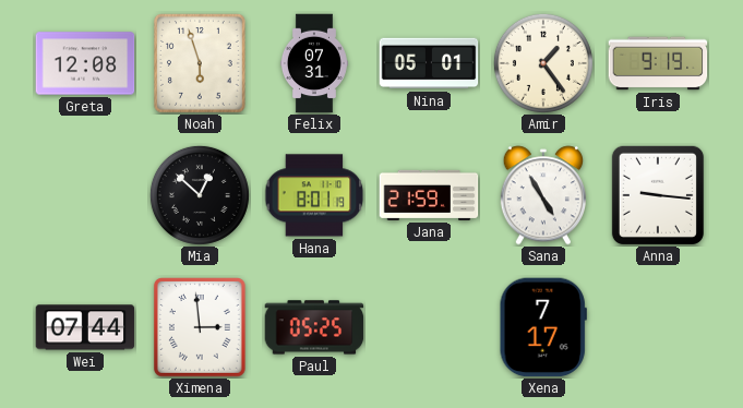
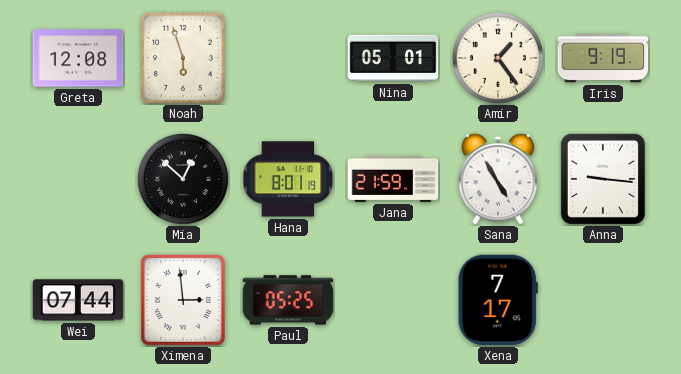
Felix: 07:31 -> none
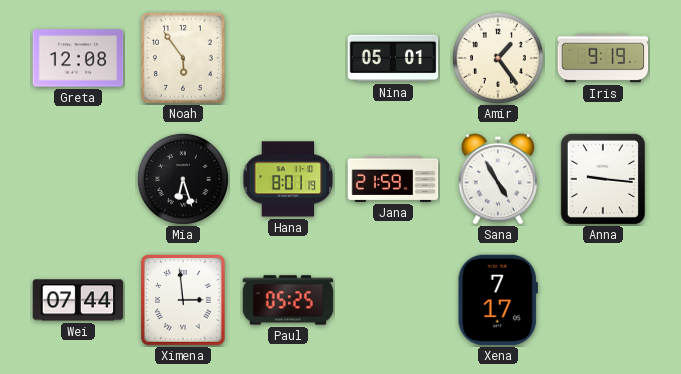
Noah: 5:57 -> 5:54
Mia: 12:52 -> 6:27
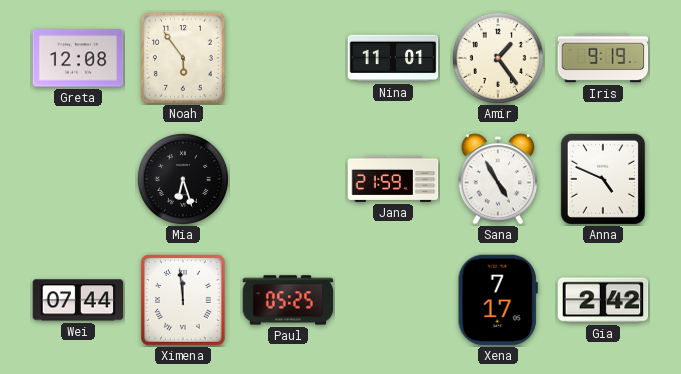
Nina: 05:01 -> 11:01
Hana: 8:01 -> none
Anna: 9:16 -> 4:49
Ximena: 2:59 -> 11:59
Gia: none -> 2:42
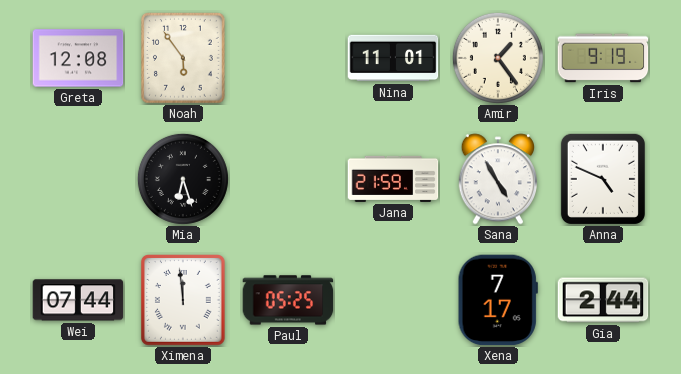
Gia: 2:42 -> 2:44
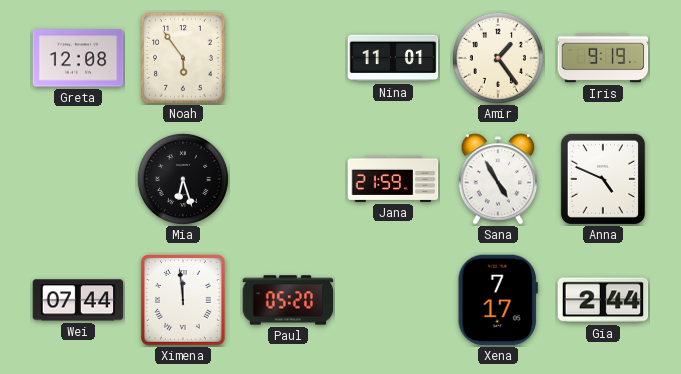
Paul: 05:25 -> 05:20
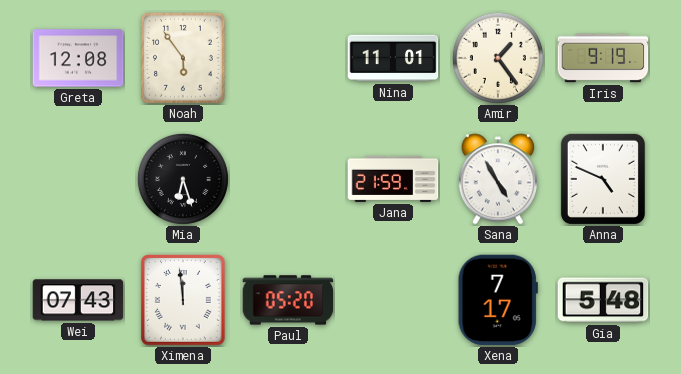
Wei: 07:44 -> 07:43
Gia: 2:44 -> 5:48
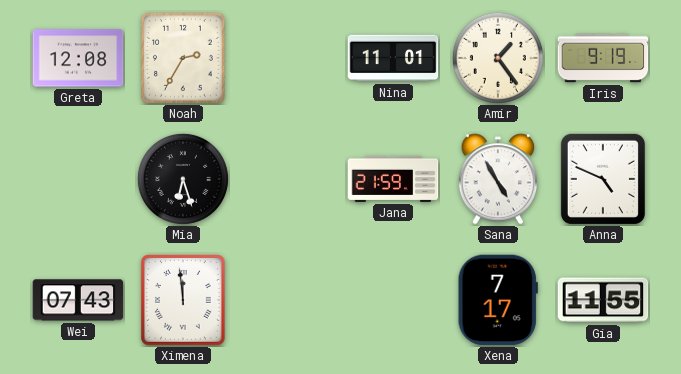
Noah: 5:54 -> 2:35
Paul: 05:20 -> none
Gia: 5:48 -> 11:55
